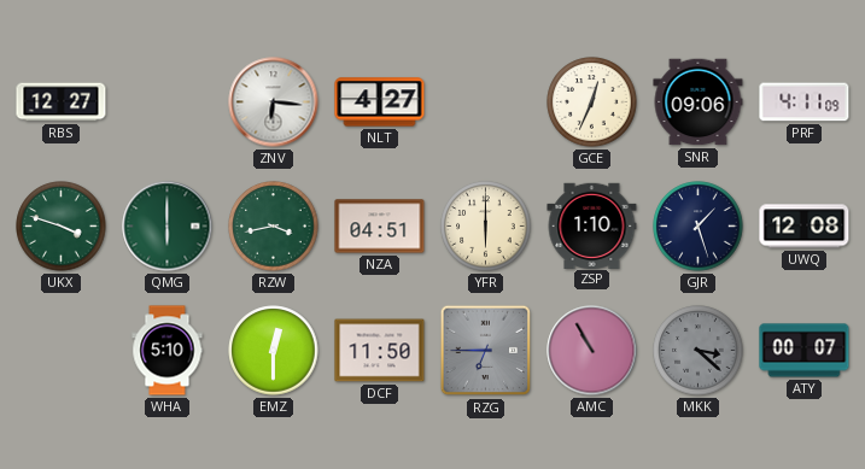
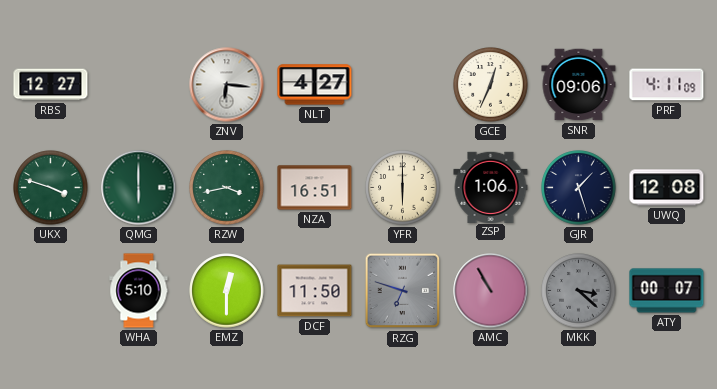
NZA: 04:51 -> 16:51
ZSP: 1:10 -> 1:06
RZG: 6:45 -> 6:48
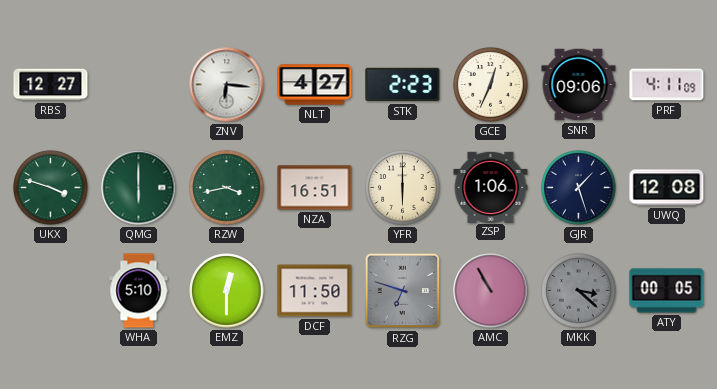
STK: none -> 2:23
ATY: 00:07 -> 00:05
